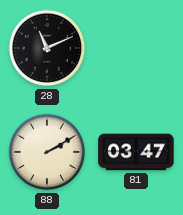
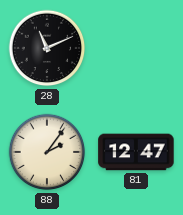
88: 2:10 -> 2:06
81: 03:47 -> 12:47
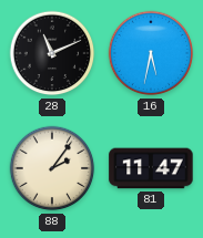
16: none -> 5:32
81: 12:47 -> 11:47
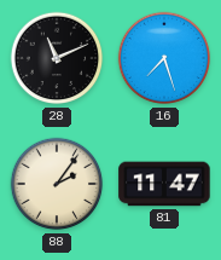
16: 5:32 -> 7:27
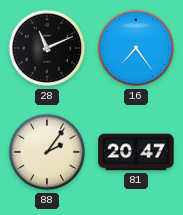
16: 7:27 -> 7:24
81: 11:47 -> 20:47
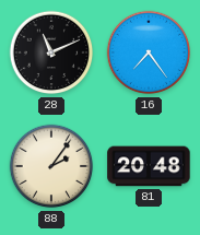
81: 20:47 -> 20:48
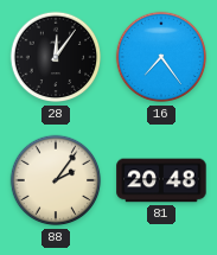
28: 11:11 -> 12:06
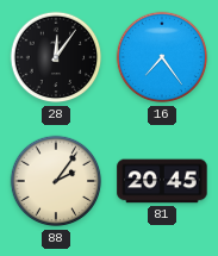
81: 20:48 -> 20:45
